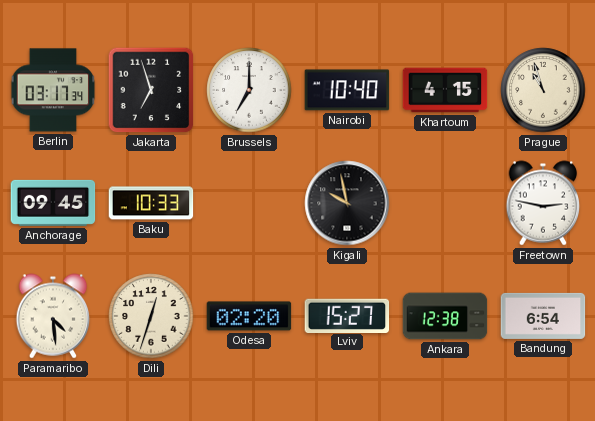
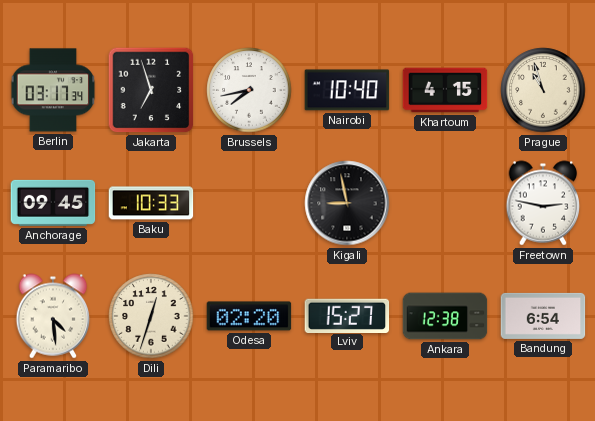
Brussels: 7:00 -> 7:43
Kigali: 9:58 -> 8:58
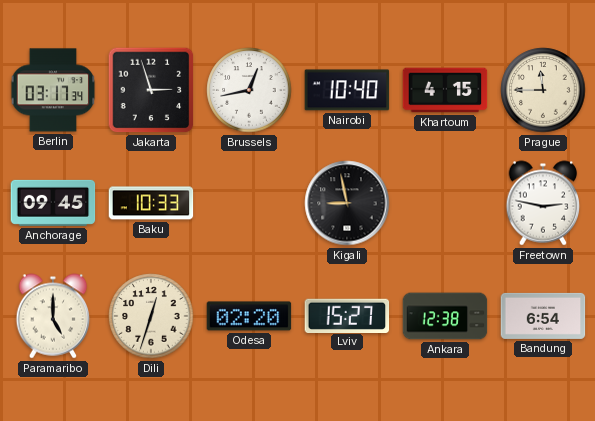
Jakarta: 6:57 -> 2:57
Brussels: 7:43 -> 12:43
Prague: 10:57 -> 11:45
Paramaribo: 4:29 -> 5:00
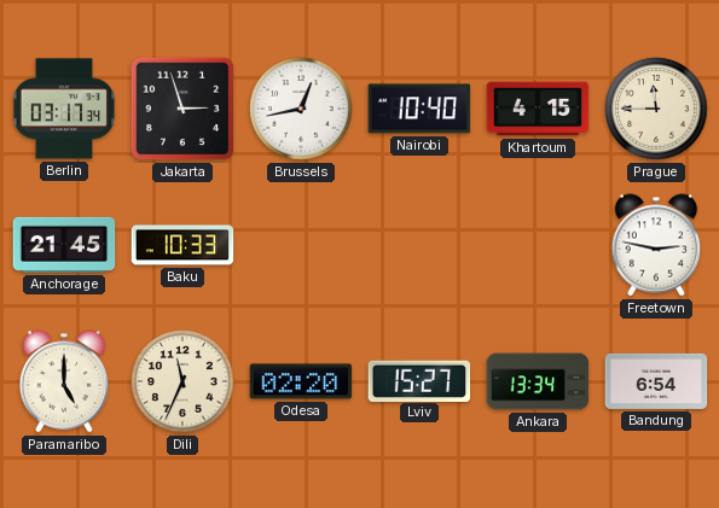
Anchorage: 09:45 -> 21:45
Kigali: 8:58 -> none
Dili: 12:33 -> 11:34
Ankara: 12:38 -> 13:34
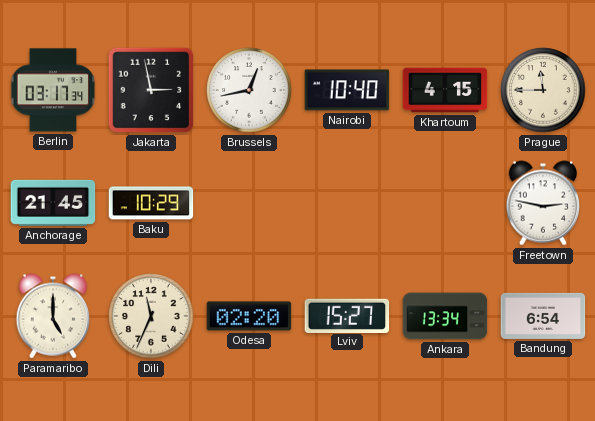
Jakarta: 2:57 -> 2:58
Baku: 10:33 -> 10:29
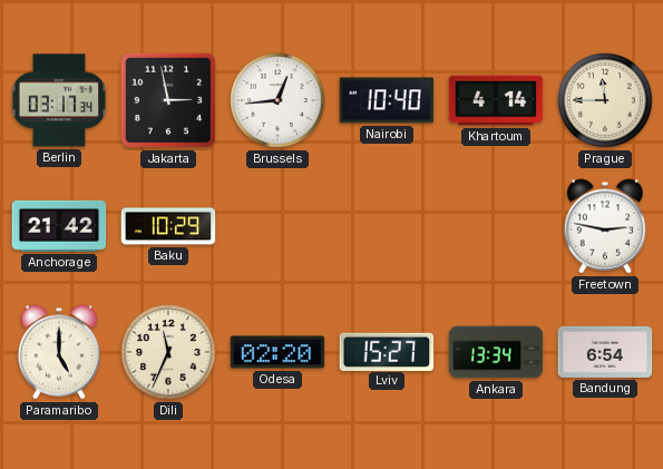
Brussels: 12:43 -> 12:44
Khartoum: 4:15 -> 4:14
Anchorage: 21:45 -> 21:42
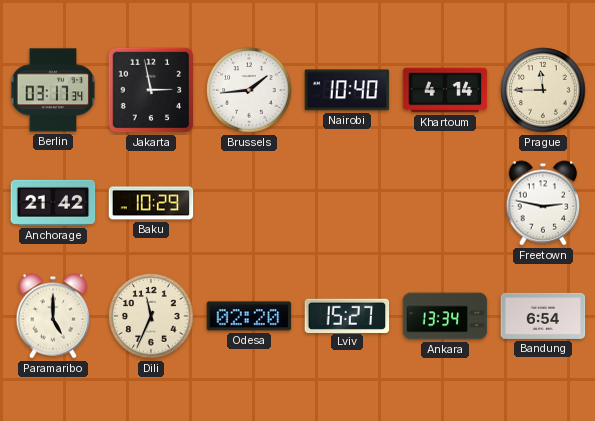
Brussels: 12:44 -> 1:44
